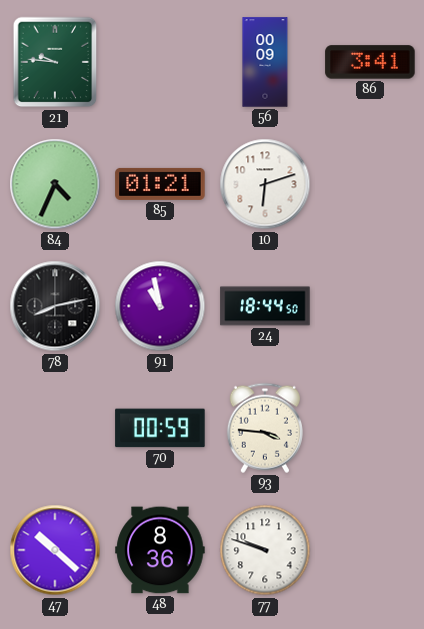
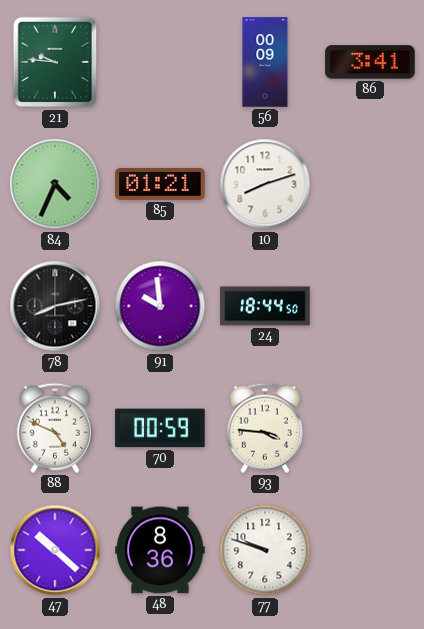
10: 6:12 -> 8:12
91: 10:58 -> 9:59
88: none -> 4:49
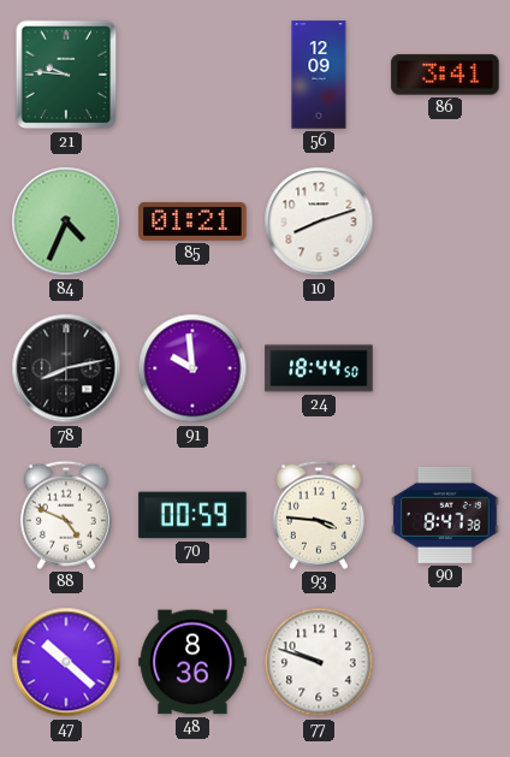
56: 00:09 -> 12:09
90: none -> 8:47
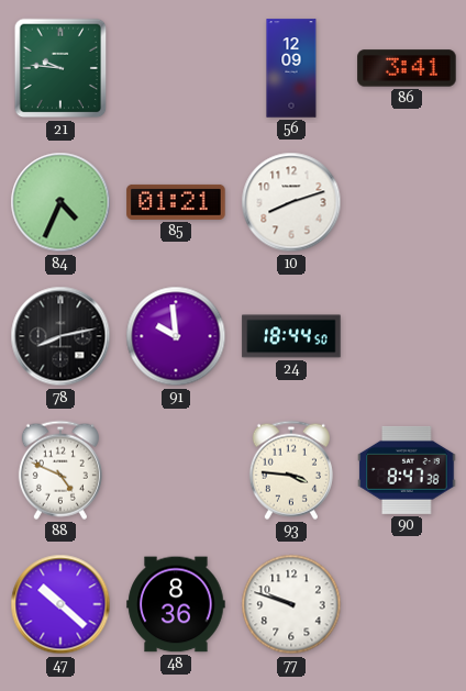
70: 00:59 -> none
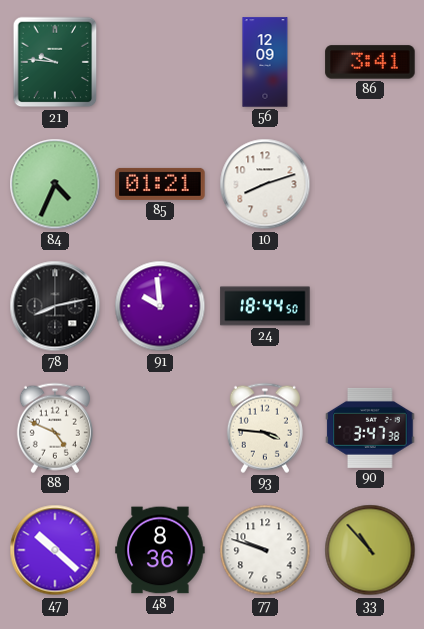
90: 8:47 -> 3:47
33: none -> 10:53
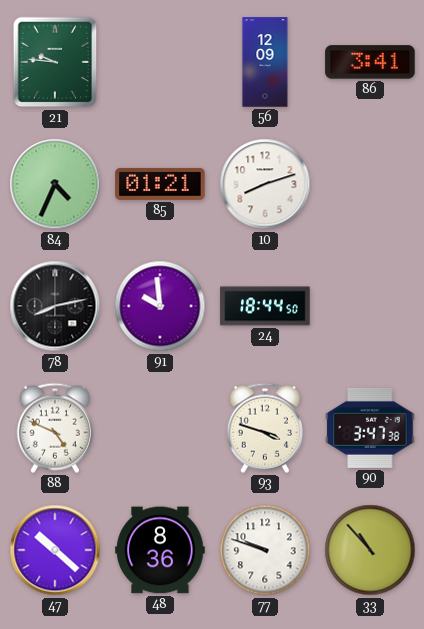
93: 3:46 -> 3:48
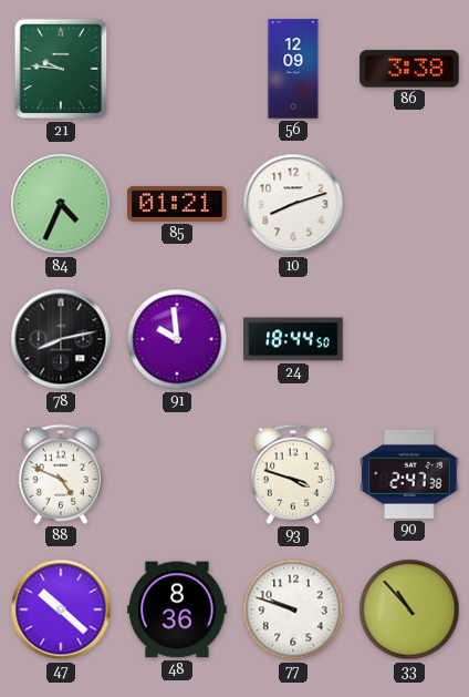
86: 3:41 -> 3:38
90: 3:47 -> 2:47
